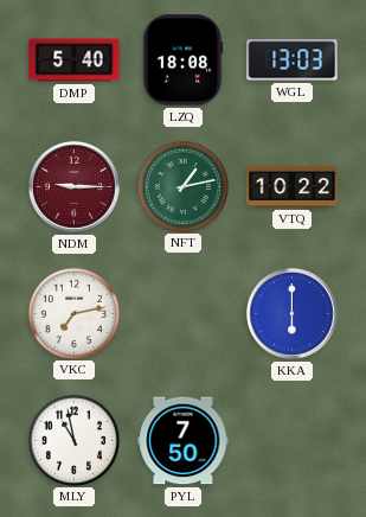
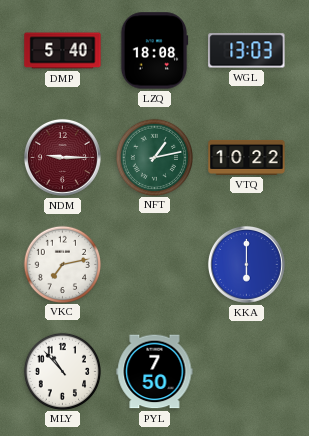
MLY: 10:58 -> 10:53
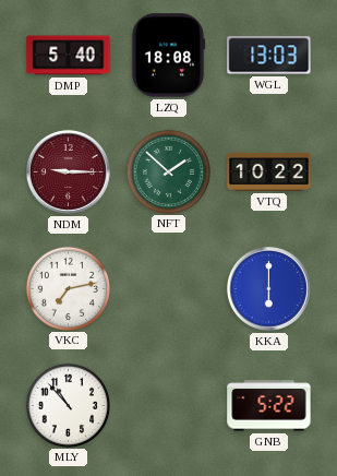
NFT: 1:13 -> 1:52
PYL: 7:50 -> none
GNB: none -> 5:22
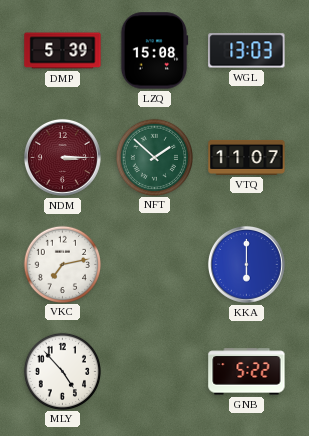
DMP: 5:40 -> 5:39
LZQ: 18:08 -> 15:08
NDM: 9:15 -> 3:15
VTQ: 10:22 -> 11:07
MLY: 10:53 -> 4:53
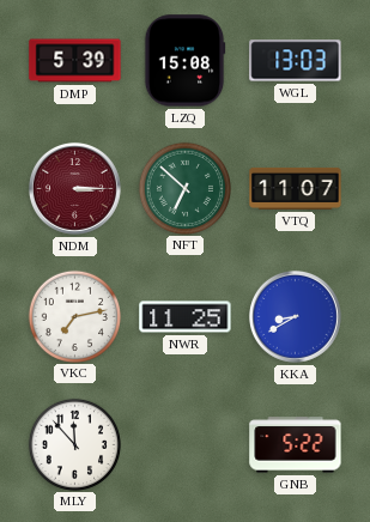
NFT: 1:52 -> 6:52
NWR: none -> 11:25
KKA: 6:00 -> 8:40
MLY: 4:53 -> 11:53
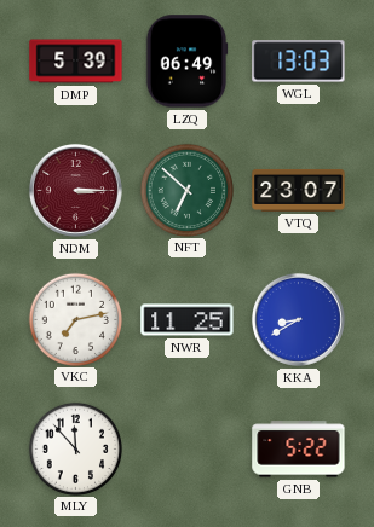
LZQ: 15:08 -> 06:49
VTQ: 11:07 -> 23:07
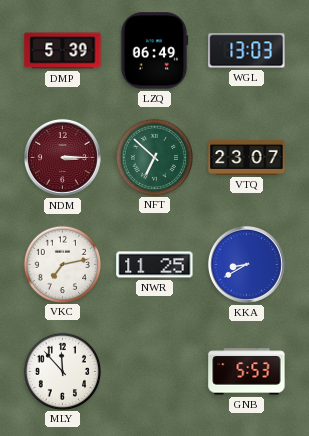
GNB: 5:22 -> 5:53
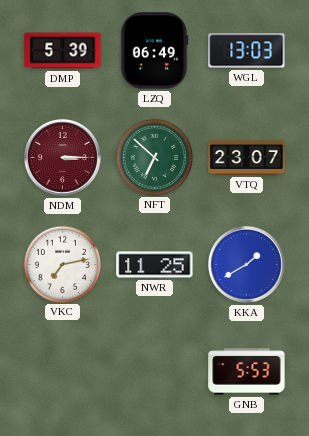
KKA: 8:40 -> 1:40
MLY: 11:53 -> none
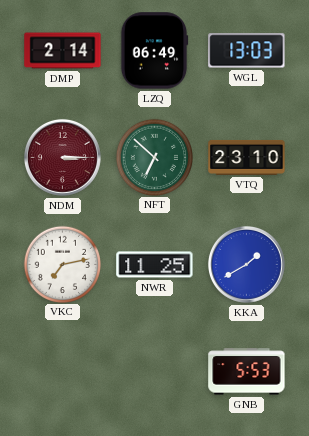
DMP: 5:39 -> 2:14
VTQ: 23:07 -> 23:10
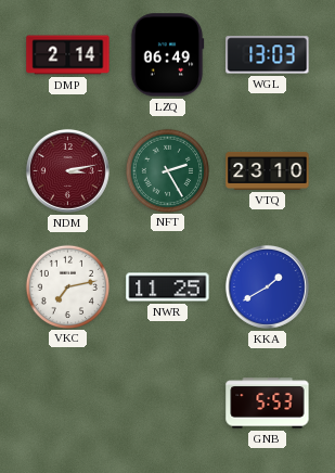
NDM: 3:15 -> 3:13
NFT: 6:52 -> 2:25
